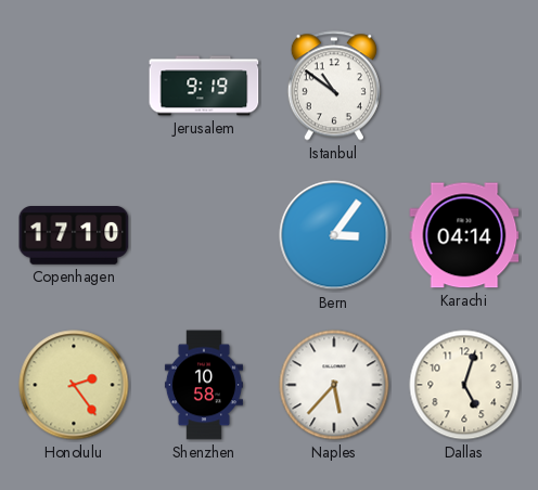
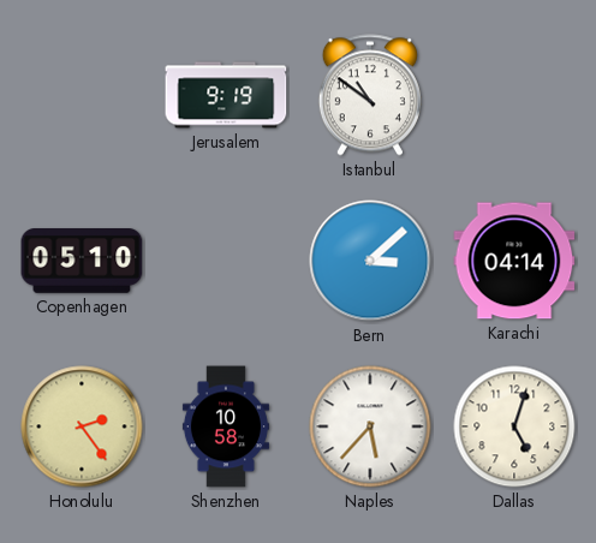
Copenhagen: 17:10 -> 05:10
Bern: 3:06 -> 3:08
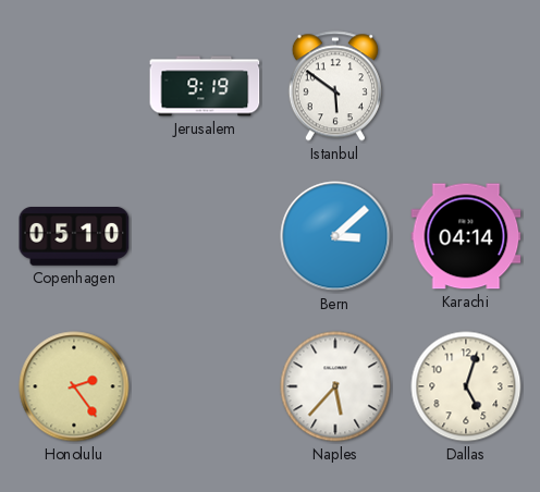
Istanbul: 10:51 -> 5:51
Shenzhen: 10:58 -> none
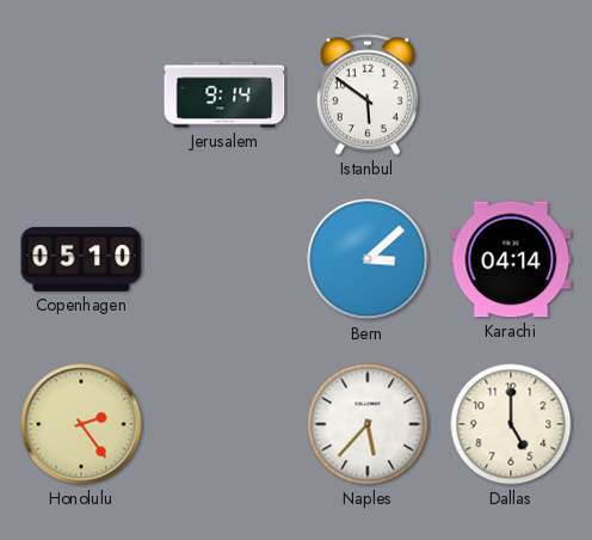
Jerusalem: 9:19 -> 9:14
Dallas: 5:03 -> 5:00
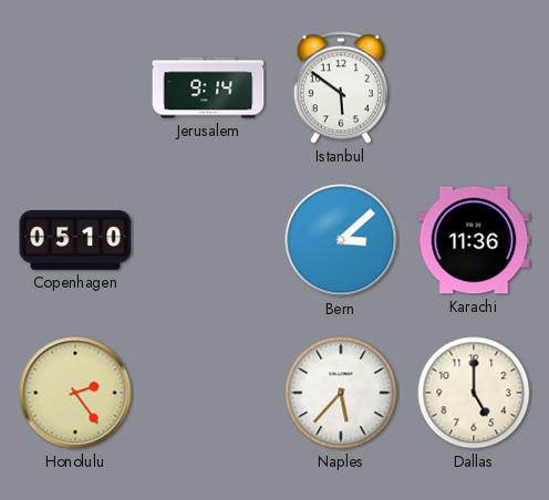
Karachi: 04:14 -> 11:36
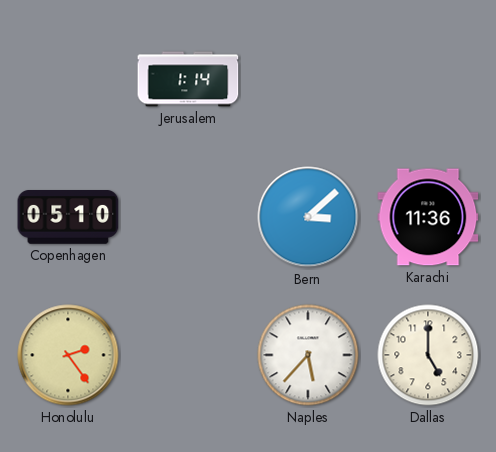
Jerusalem: 9:14 -> 1:14
Istanbul: 5:51 -> none
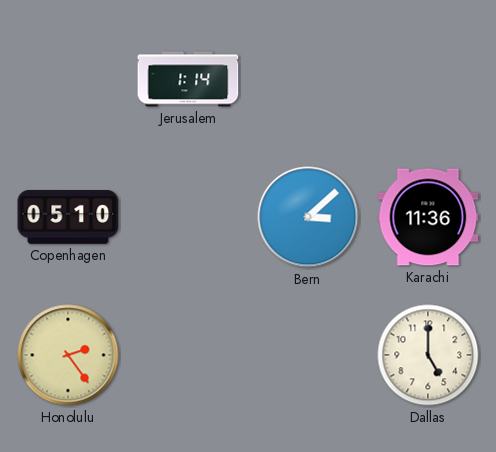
Naples: 5:37 -> none
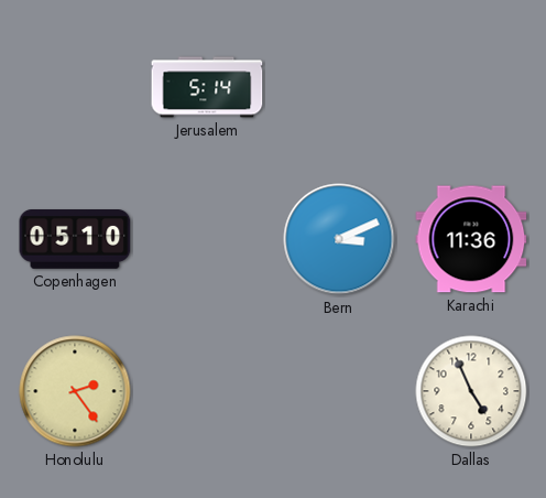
Jerusalem: 1:14 -> 5:14
Bern: 3:08 -> 3:11
Dallas: 5:00 -> 4:56
